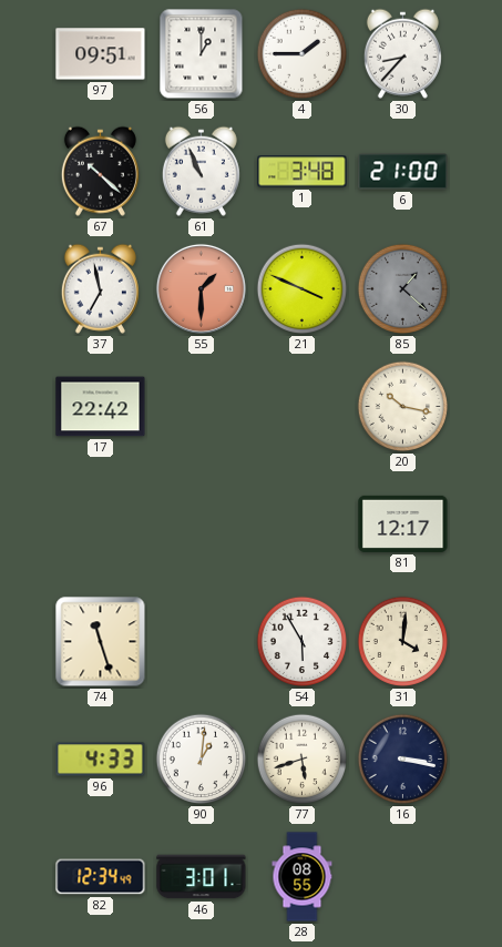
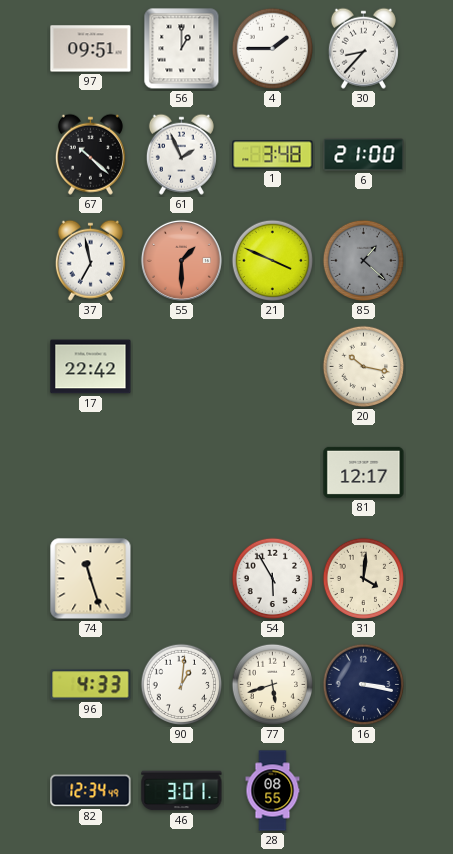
61: 10:56 -> 1:56
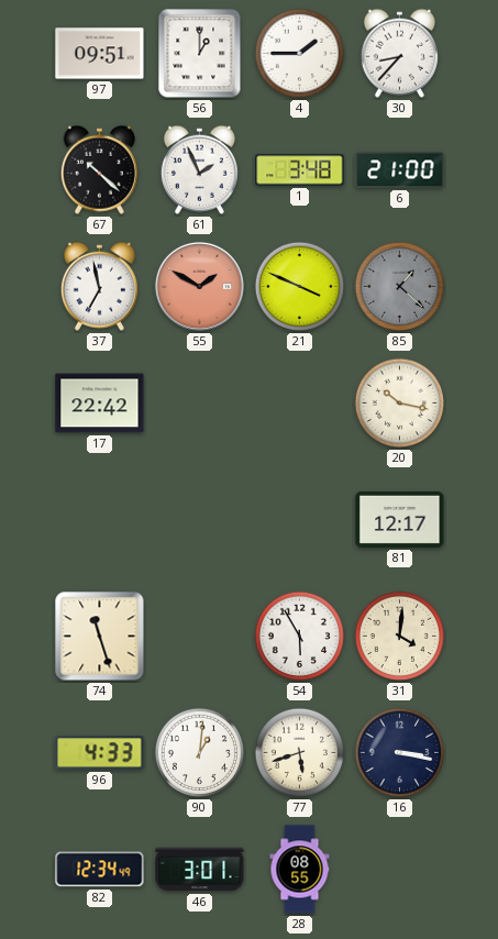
55: 1:30 -> 1:50
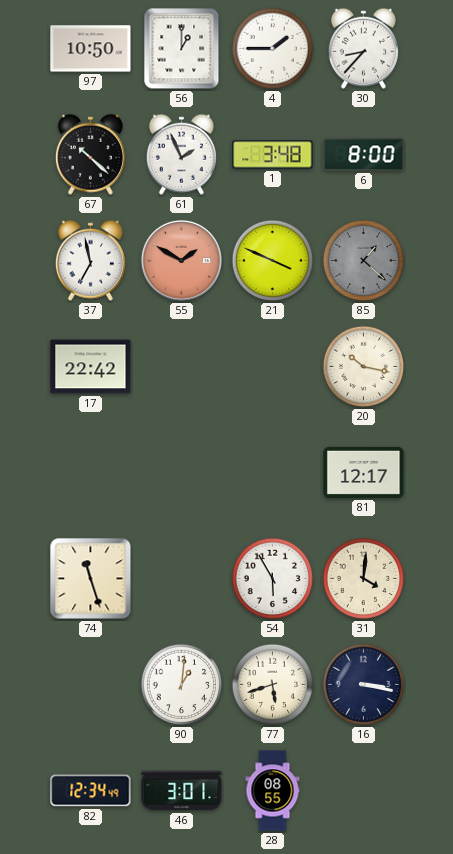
97: 09:51 -> 10:50
6: 21:00 -> 8:00
96: 4:33 -> none
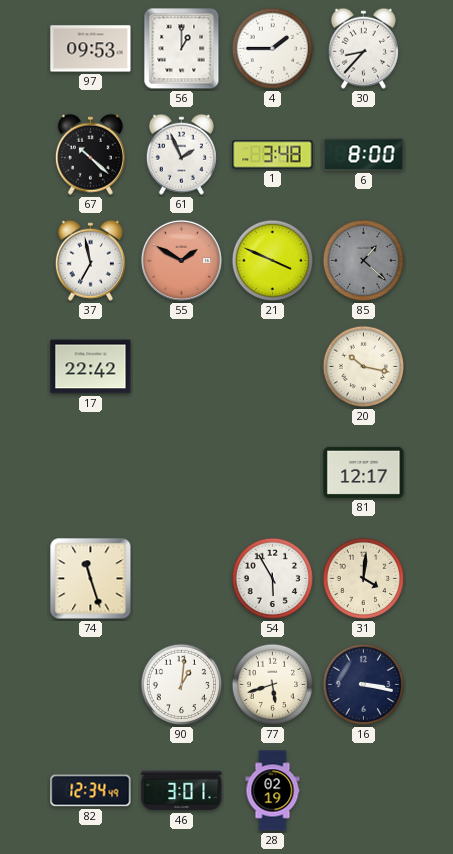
97: 10:50 -> 09:53
28: 08:55 -> 02:19
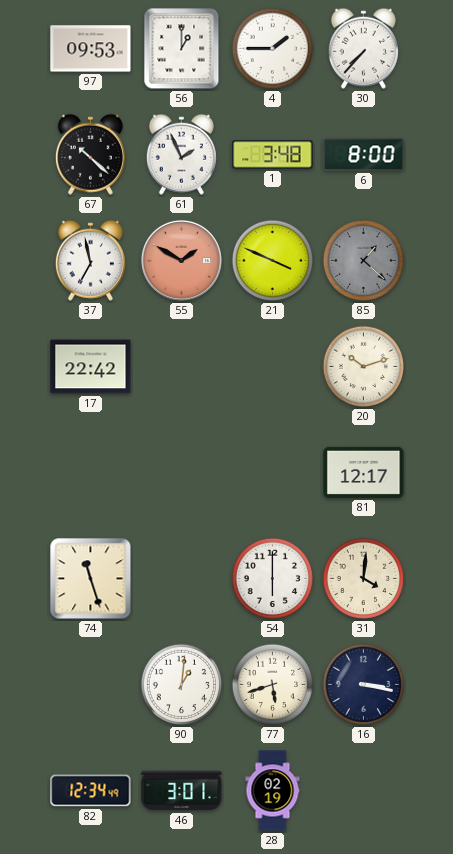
30: 8:37 -> 7:37
20: 10:17 -> 10:12
54: 5:55 -> 6:00
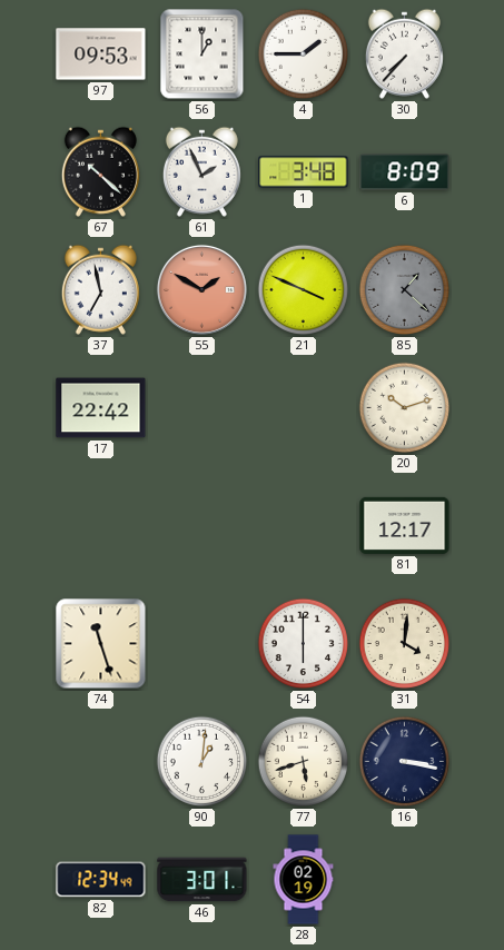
6: 8:00 -> 8:09
